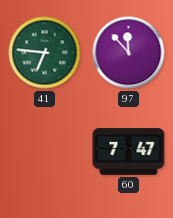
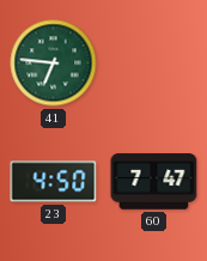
97: 11:53 -> none
23: none -> 4:50
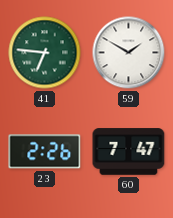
59: none -> 1:50
23: 4:50 -> 2:26
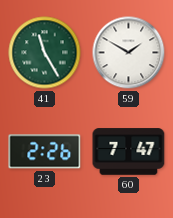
41: 6:46 -> 11:25
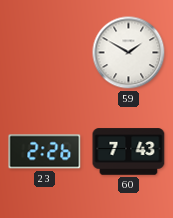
41: 11:25 -> none
60: 7:47 -> 7:43
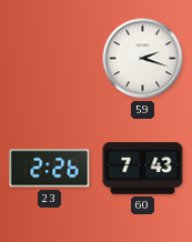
59: 1:50 -> 2:18
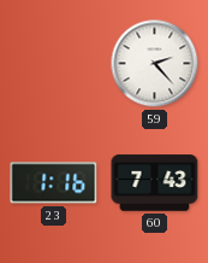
59: 2:18 -> 2:23
23: 2:26 -> 1:16
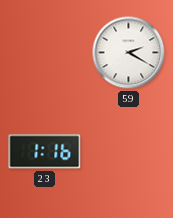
59: 2:23 -> 2:20
60: 7:43 -> none
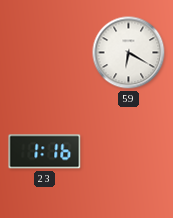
59: 2:20 -> 6:20
